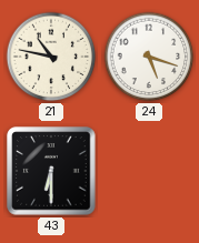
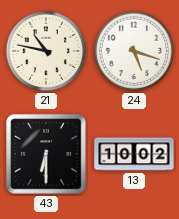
13: none -> 10:02
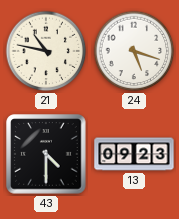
43: 6:30 -> 4:30
13: 10:02 -> 09:23
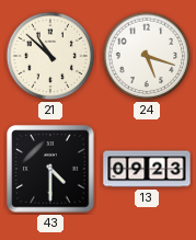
21: 10:47 -> 10:52
